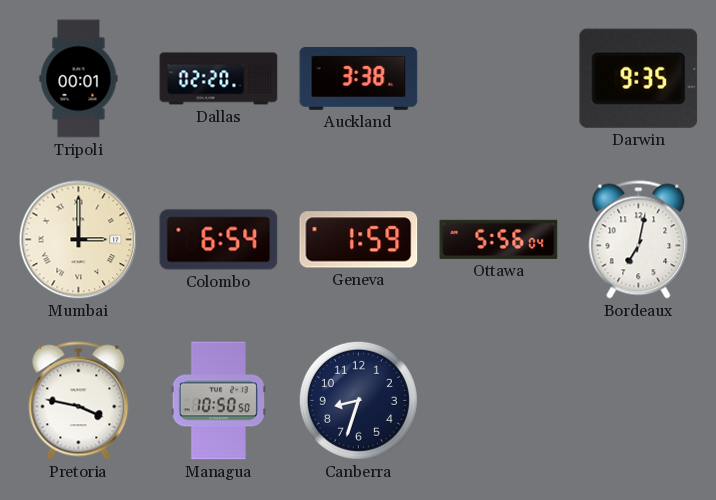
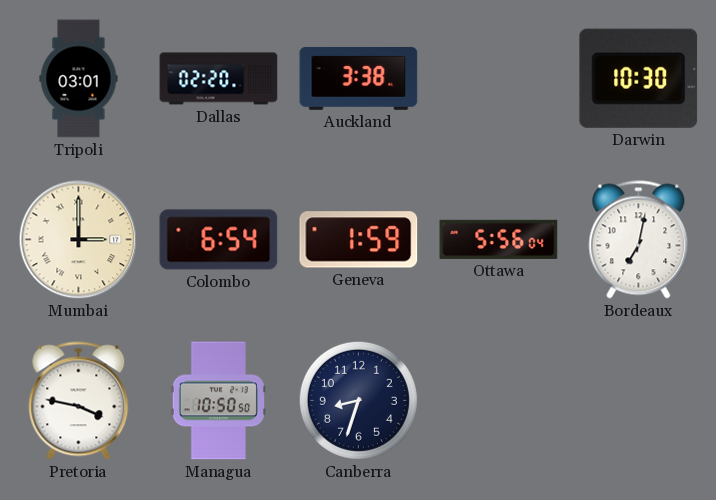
Tripoli: 00:01 -> 03:01
Darwin: 9:35 -> 10:30
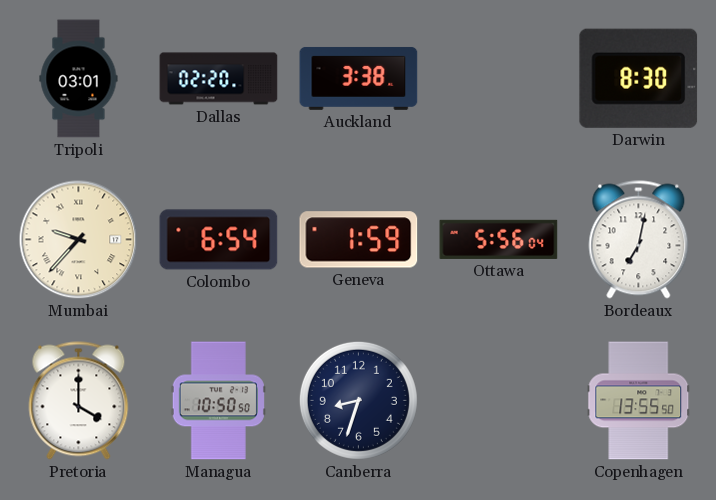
Darwin: 10:30 -> 8:30
Mumbai: 3:00 -> 9:37
Pretoria: 3:47 -> 4:00
Copenhagen: none -> 13:55
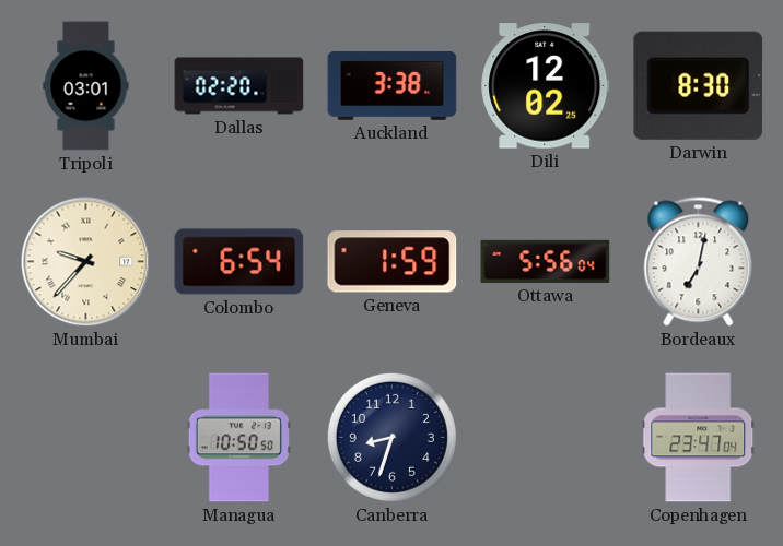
Dili: none -> 12:02
Pretoria: 4:00 -> none
Copenhagen: 13:55 -> 23:47
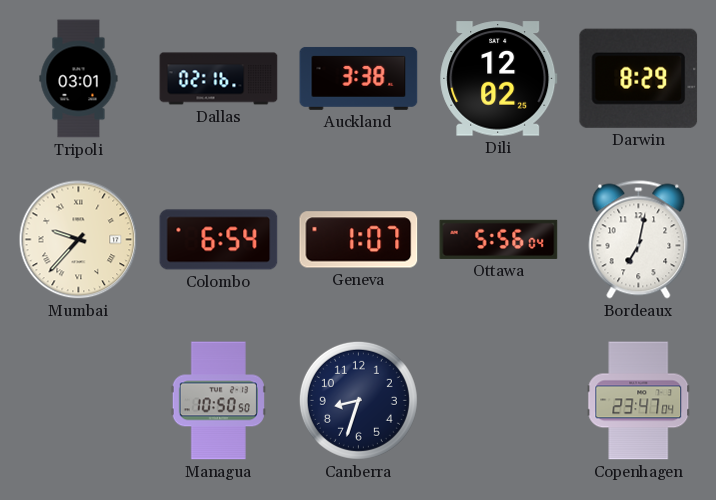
Dallas: 02:20 -> 02:16
Darwin: 8:30 -> 8:29
Geneva: 1:59 -> 1:07
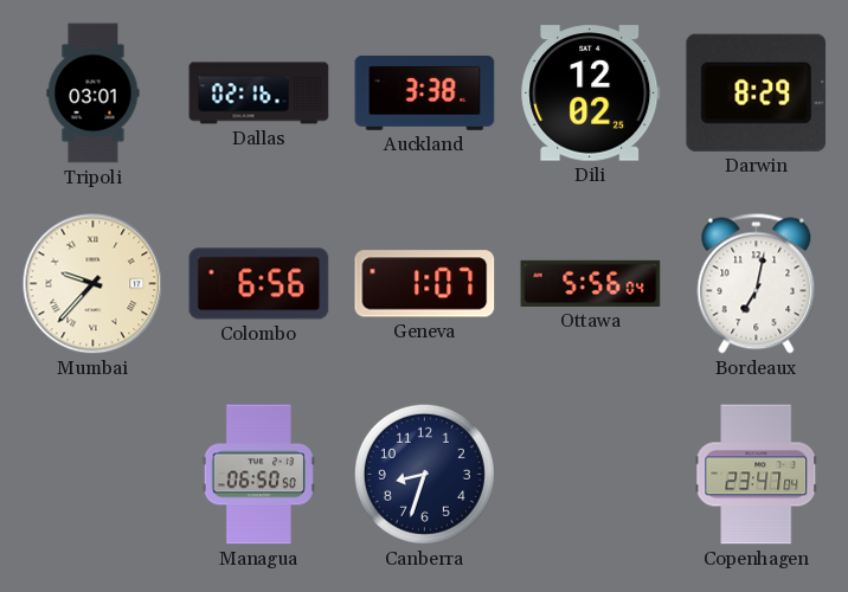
Colombo: 6:54 -> 6:56
Managua: 10:50 -> 06:50
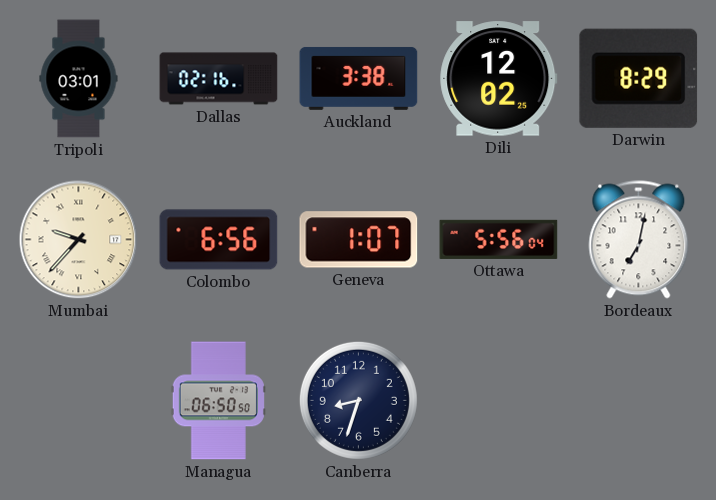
Copenhagen: 23:47 -> none
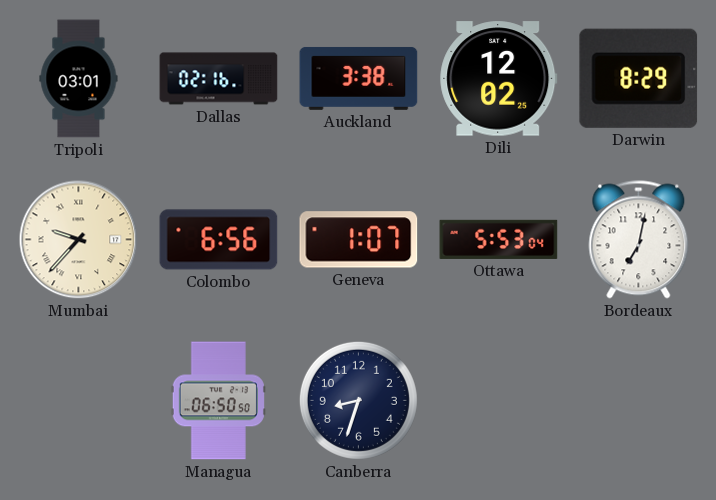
Ottawa: 5:56 -> 5:53
